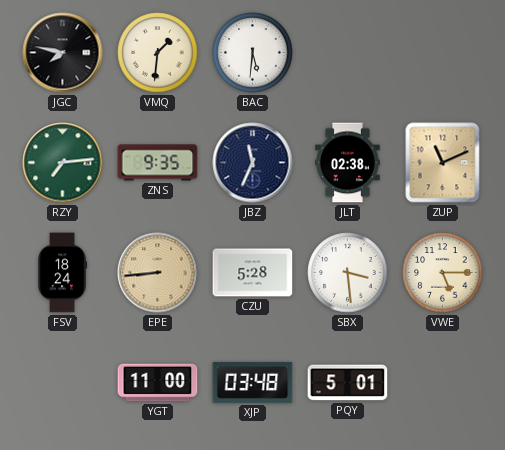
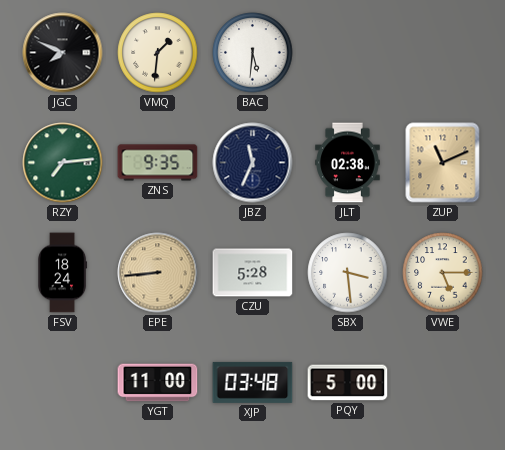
JGC: 7:47 -> 7:49
PQY: 5:01 -> 5:00
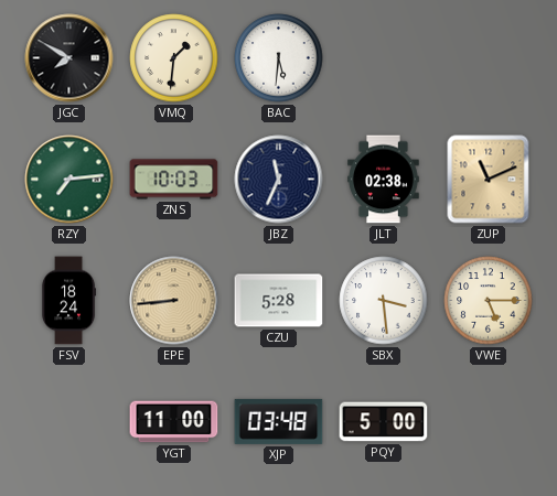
JGC: 7:49 -> 7:50
ZNS: 9:35 -> 10:03
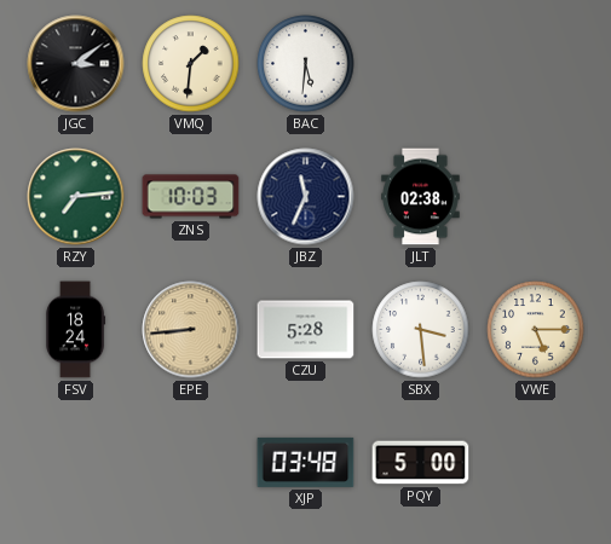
JGC: 7:50 -> 3:09
ZUP: 11:11 -> none
YGT: 11:00 -> none
